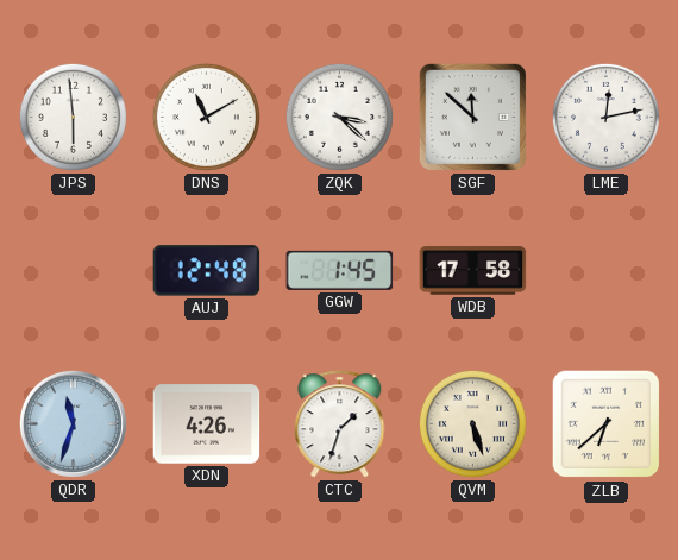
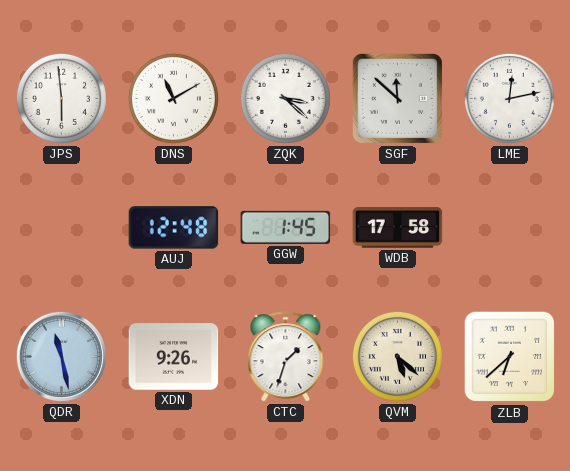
QDR: 11:33 -> 11:28
XDN: 4:26 -> 9:26
QVM: 5:27 -> 5:22
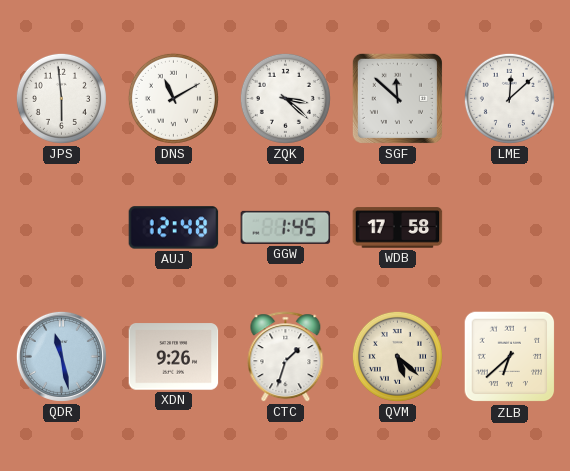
LME: 12:13 -> 12:08
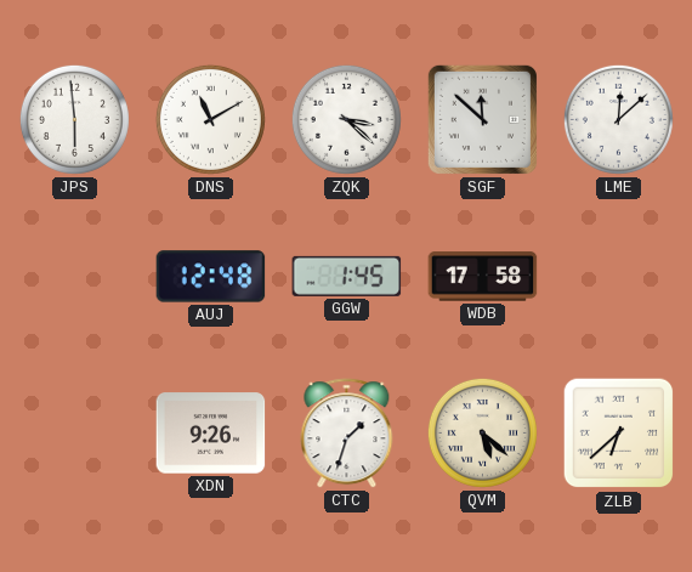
QDR: 11:28 -> none
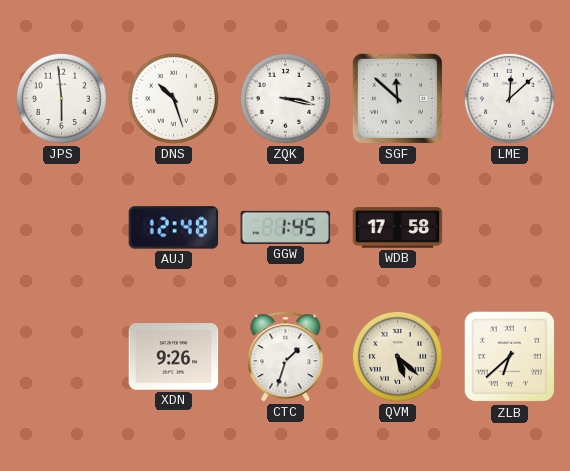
DNS: 11:10 -> 10:27
ZQK: 3:22 -> 3:17
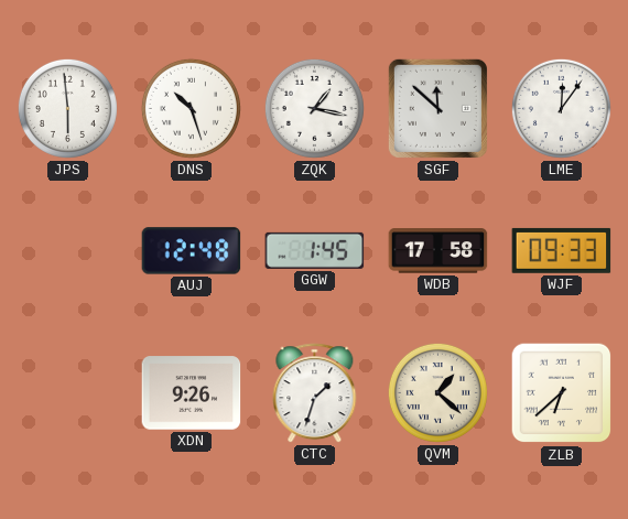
ZQK: 3:17 -> 1:17
LME: 12:08 -> 12:06
WJF: none -> 09:33
QVM: 5:22 -> 1:22
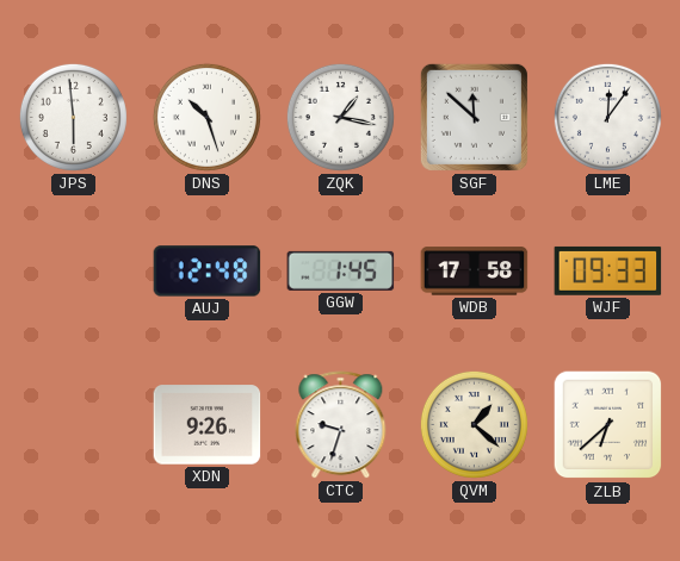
CTC: 1:33 -> 9:33
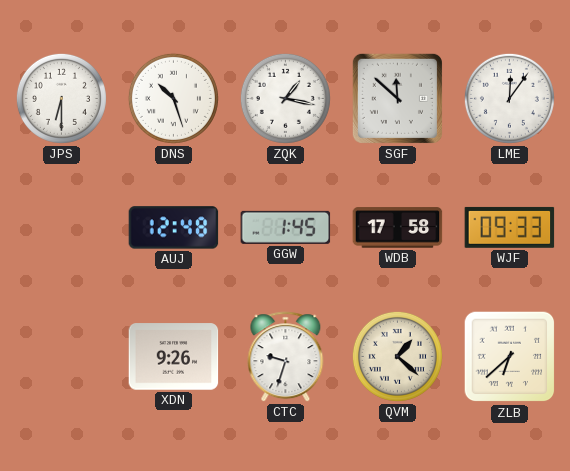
JPS: 5:59 -> 6:30
